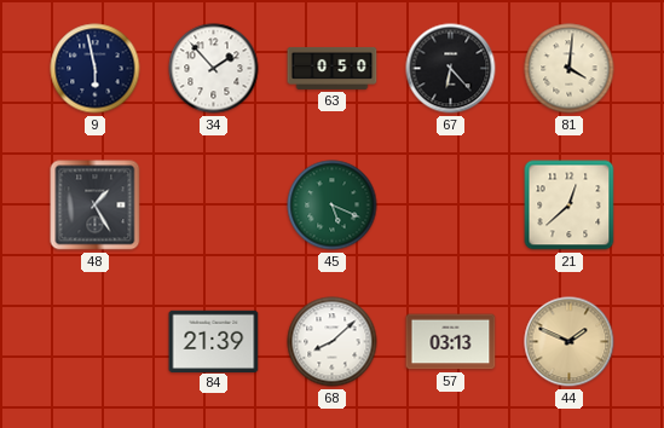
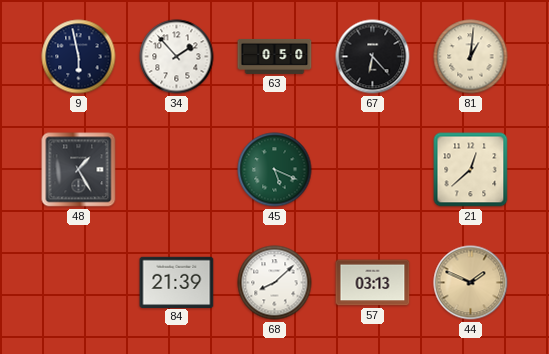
81: 4:01 -> 1:01
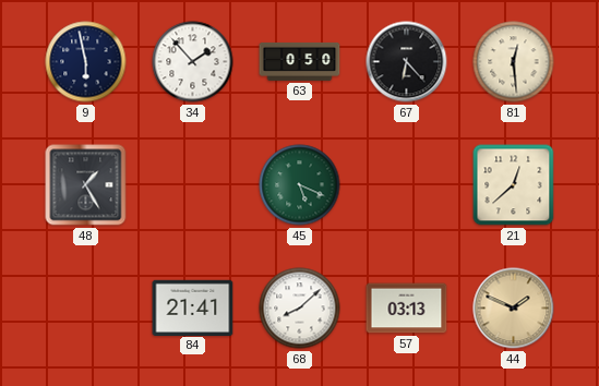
81: 1:01 -> 12:29
84: 21:39 -> 21:41
